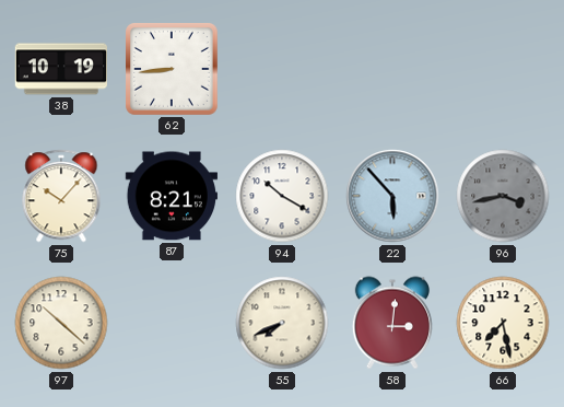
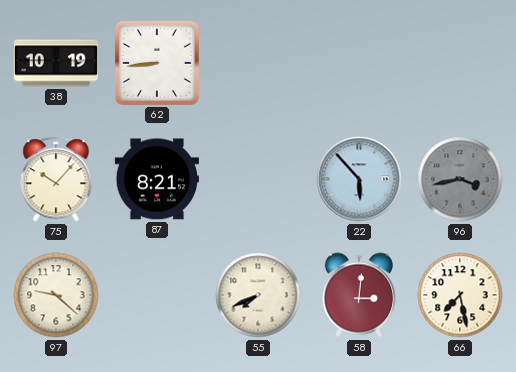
94: 10:20 -> none
97: 10:22 -> 9:22
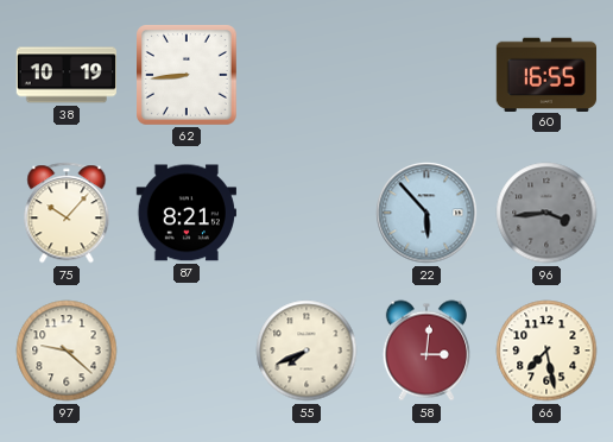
60: none -> 16:55
96: 3:43 -> 3:44
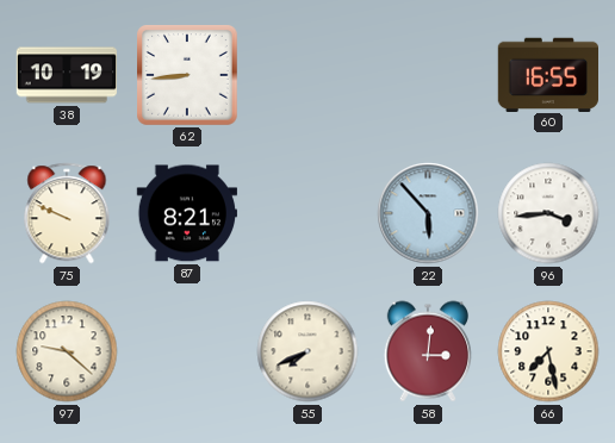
75: 10:07 -> 9:49
96 dial: grey -> white
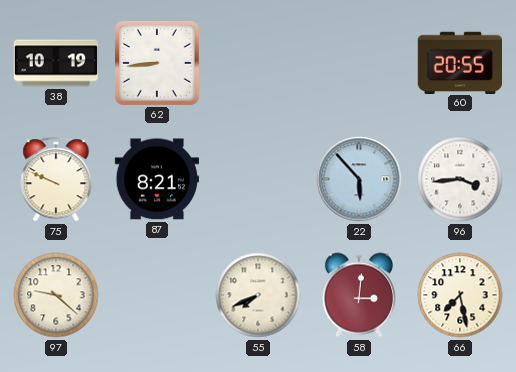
60: 16:55 -> 20:55
